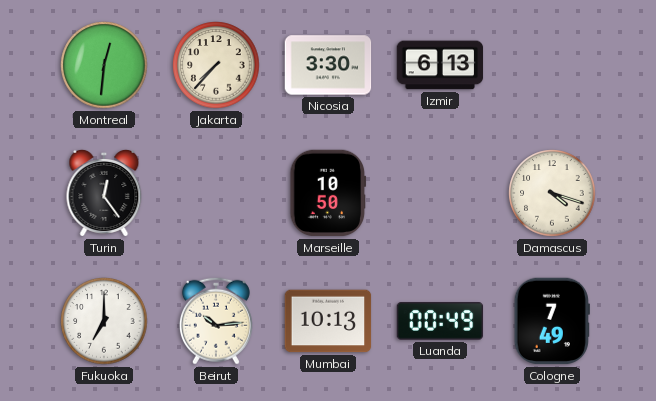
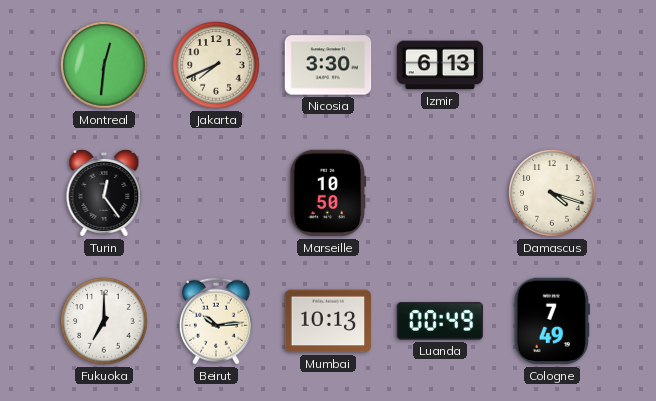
Jakarta: 7:37 -> 7:41
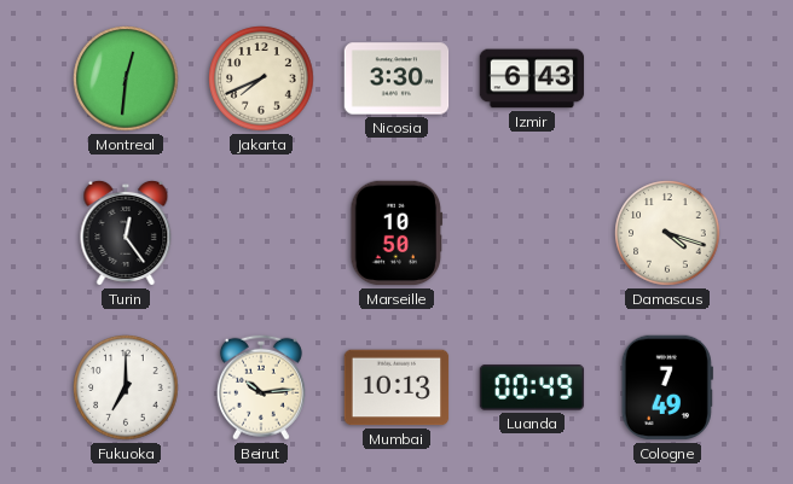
Izmir: 6:13 -> 6:43
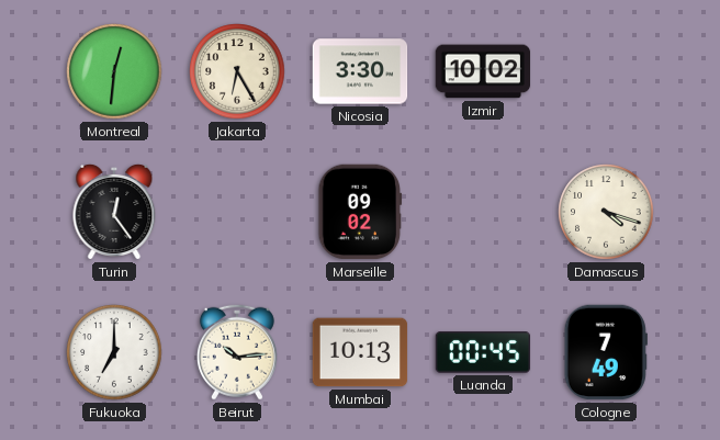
Jakarta: 7:41 -> 6:25
Izmir: 6:43 -> 10:02
Marseille: 10:50 -> 09:02
Luanda: 00:49 -> 00:45
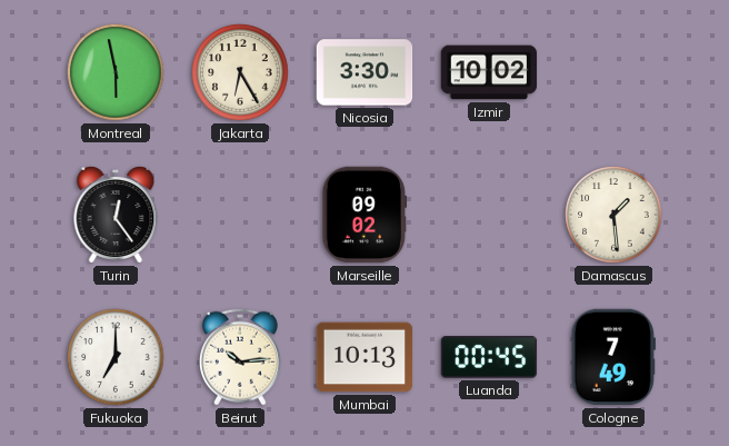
Montreal: 12:31 -> 5:58
Damascus: 4:18 -> 1:29
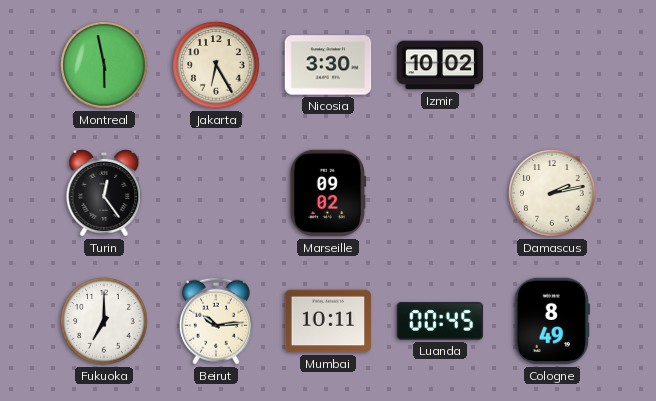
Damascus: 1:29 -> 2:13
Mumbai: 10:13 -> 10:11
Cologne: 7:49 -> 8:49
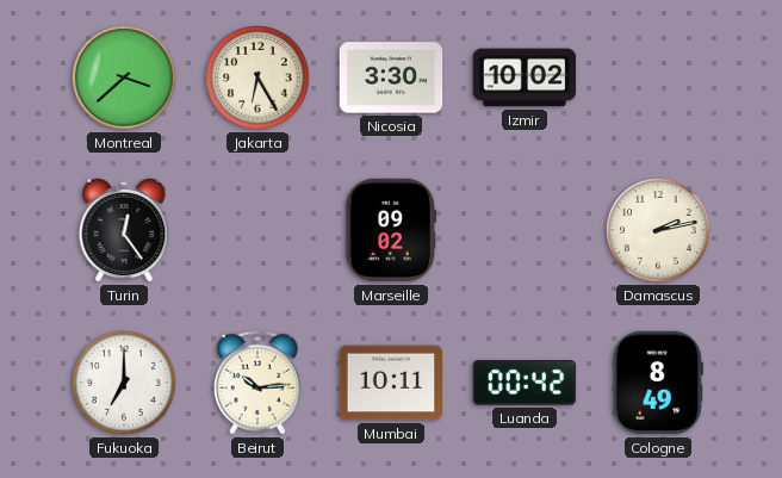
Montreal: 5:58 -> 3:38
Luanda: 00:45 -> 00:42
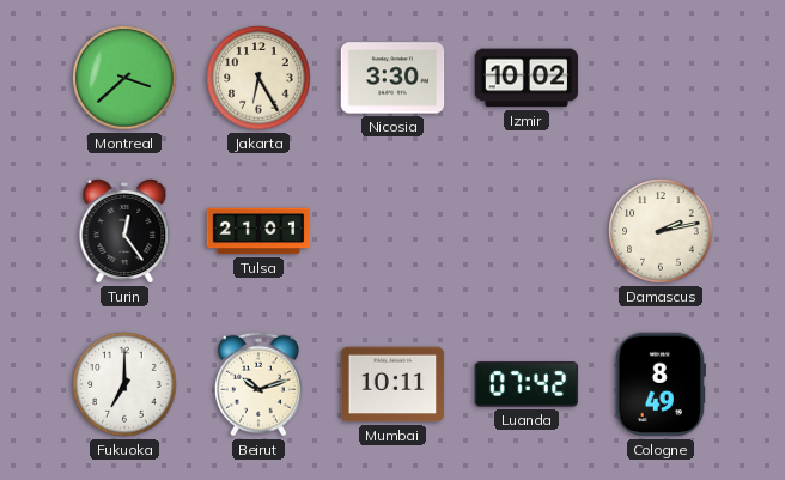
Tulsa: none -> 21:01
Marseille: 09:02 -> none
Beirut: 10:14 -> 10:12
Luanda: 00:42 -> 07:42
